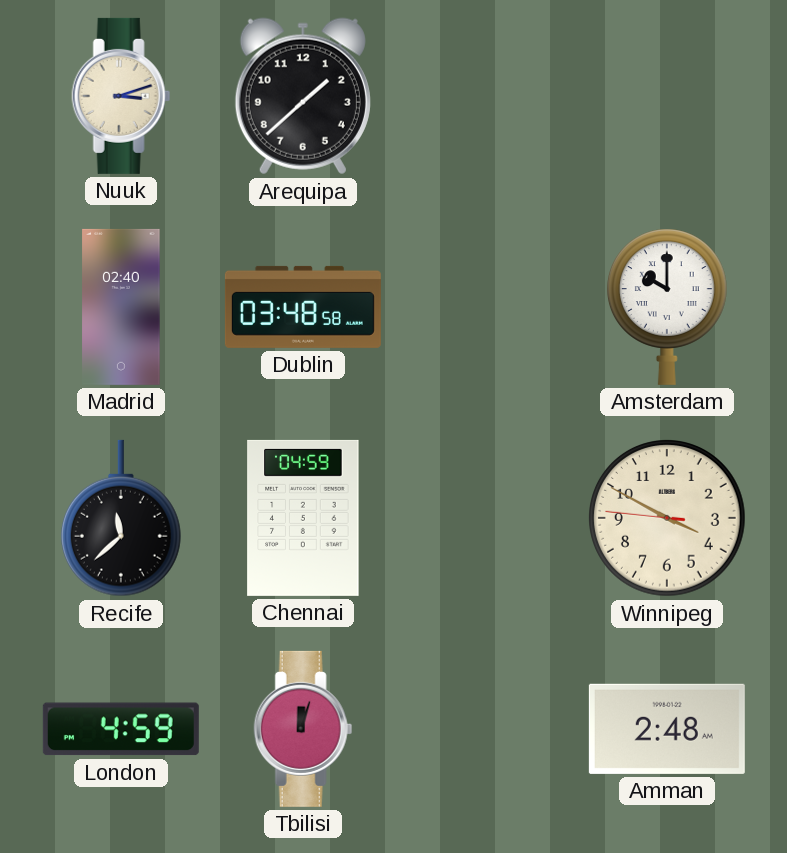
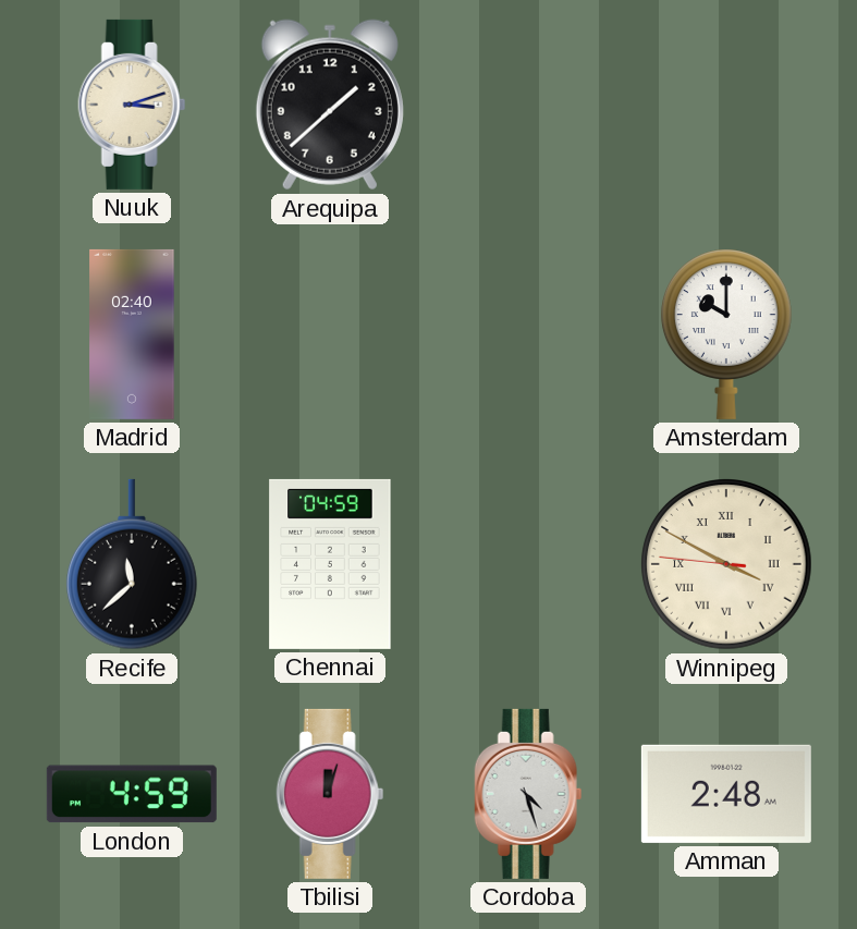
Dublin: 03:48 -> none
Winnipeg numerals: Arabic -> Roman
Cordoba: none -> 4:27
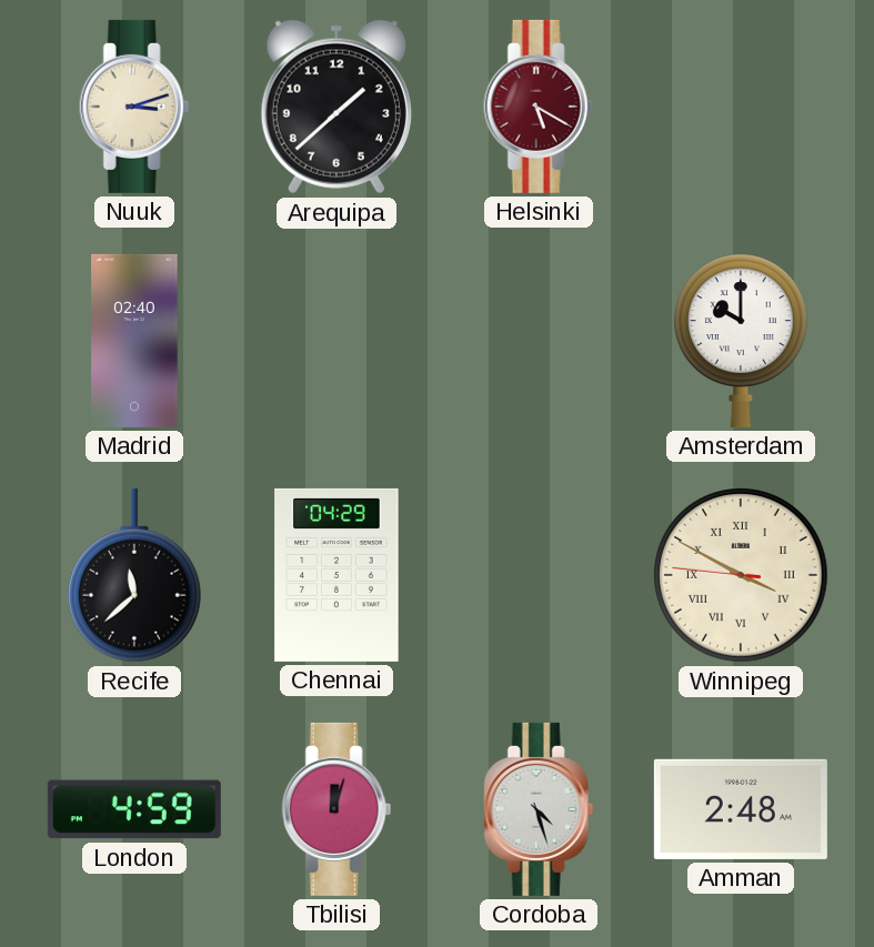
Helsinki: none -> 5:20
Chennai: 04:59 -> 04:29
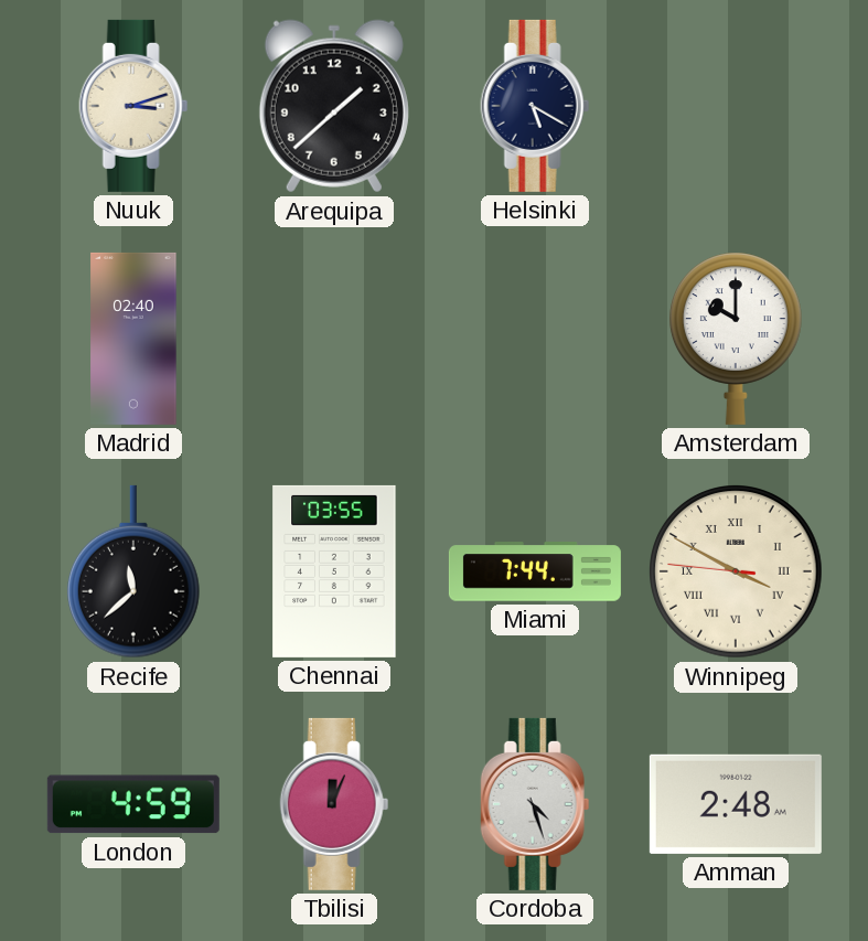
Helsinki dial: burgundy -> navy
Chennai: 04:29 -> 03:55
Miami: none -> 7:44
Tbilisi: 12:03 -> 12:04
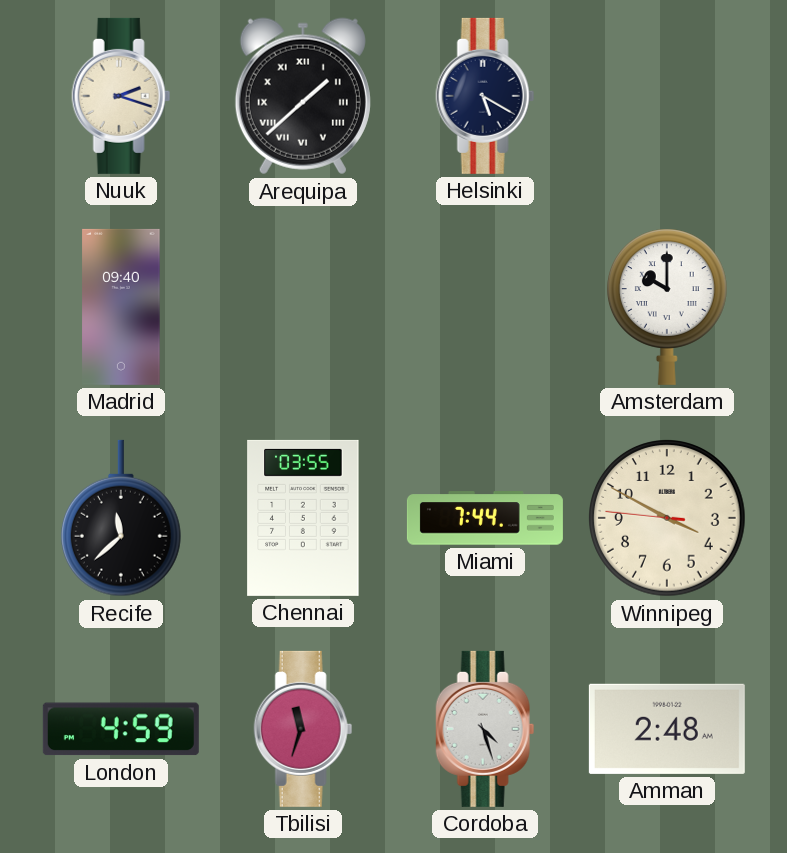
Nuuk: 3:12 -> 2:18
Arequipa numerals: Arabic -> Roman
Madrid: 02:40 -> 09:40
Winnipeg numerals: Roman -> Arabic
Tbilisi: 12:04 -> 11:33
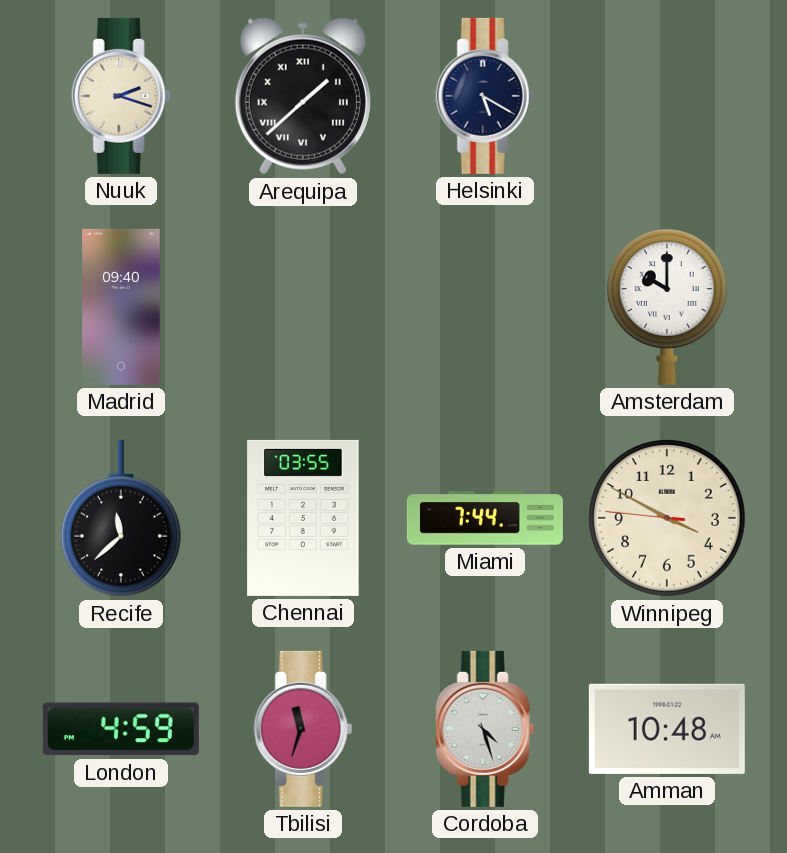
Amman: 2:48 -> 10:48
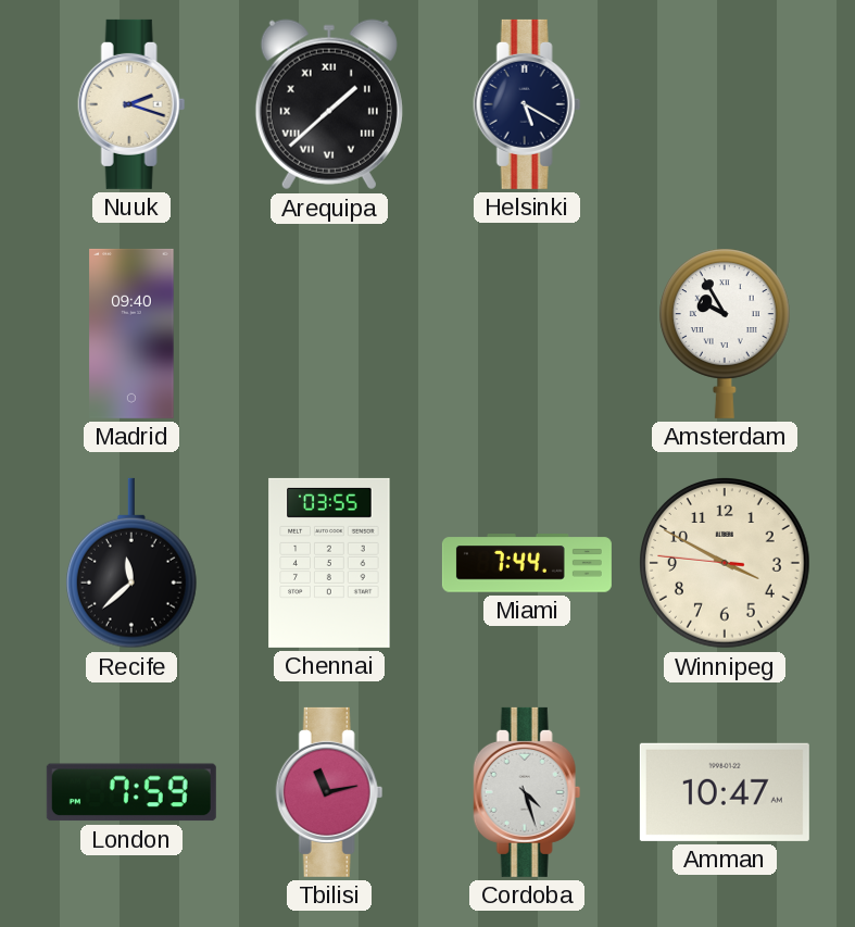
Amsterdam: 10:00 -> 9:55
London: 4:59 -> 7:59
Tbilisi: 11:33 -> 11:13
Amman: 10:48 -> 10:47
